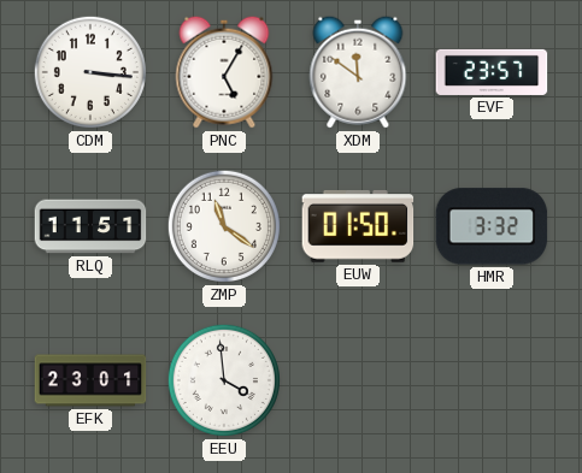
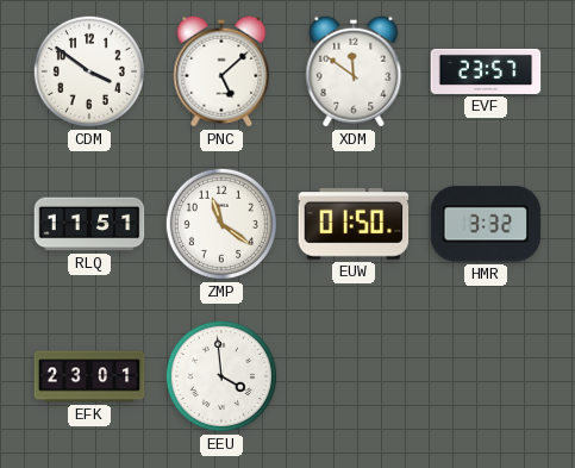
CDM: 3:16 -> 3:51
PNC: 5:05 -> 5:08
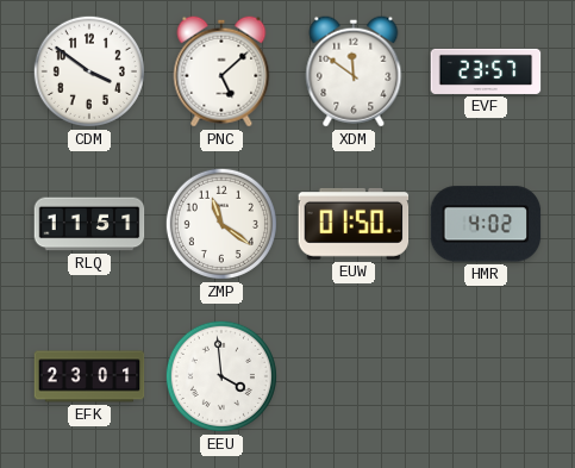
HMR: 3:32 -> 4:02
